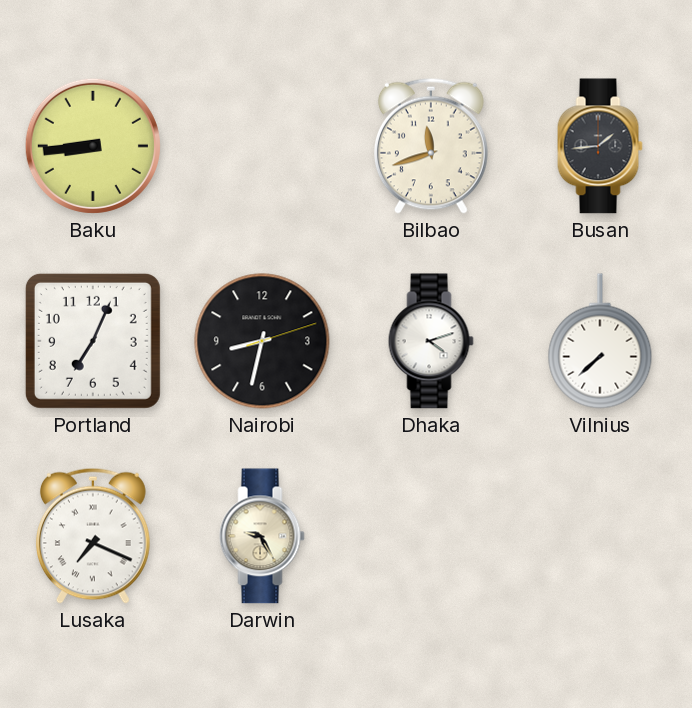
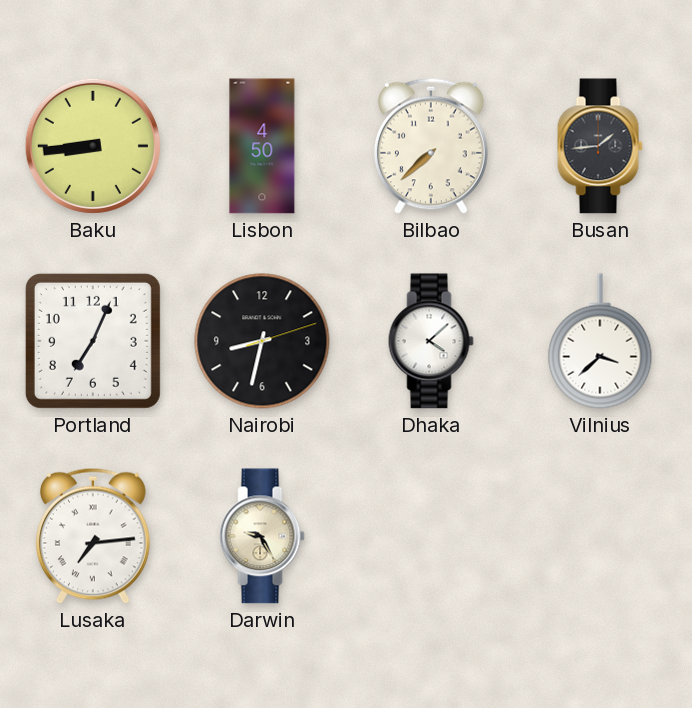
Lisbon: none -> 4:50
Bilbao: 11:42 -> 7:38
Dhaka: 4:12 -> 4:08
Vilnius: 7:38 -> 3:38
Lusaka: 7:19 -> 7:14
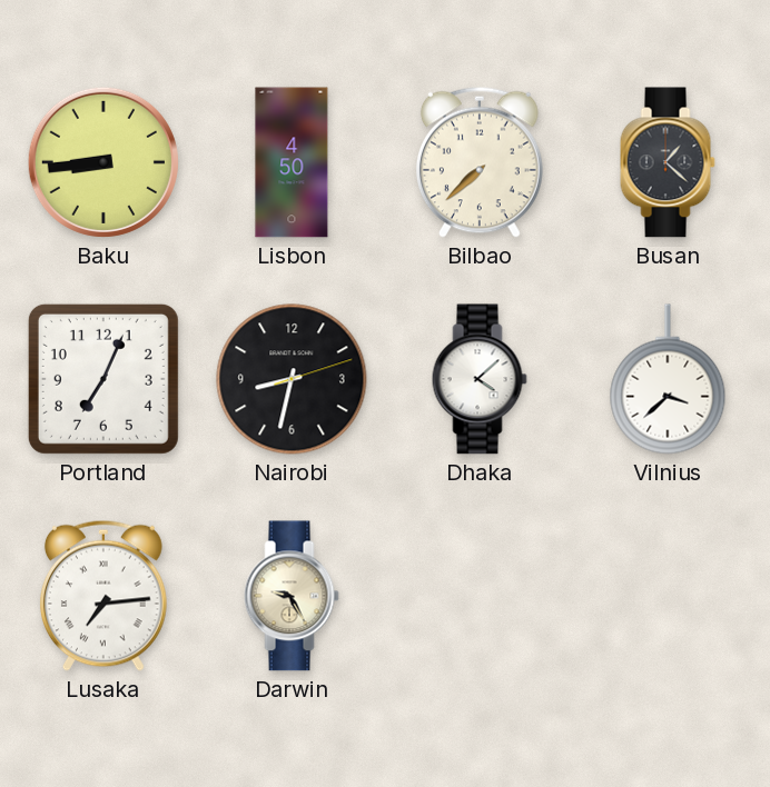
Busan: 1:44 -> 1:22
